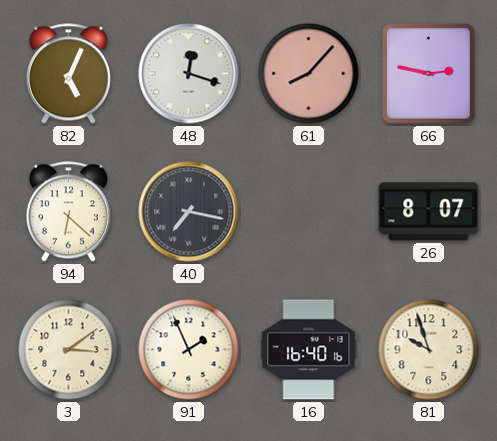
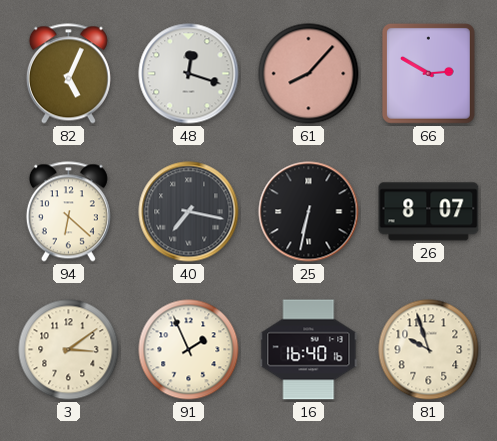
66: 2:47 -> 2:50
25: none -> 6:32
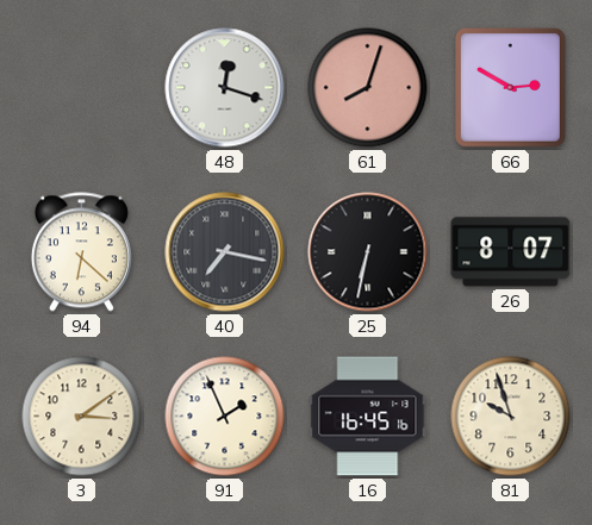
82: 5:04 -> none
61: 8:07 -> 8:03
16: 16:40 -> 16:45
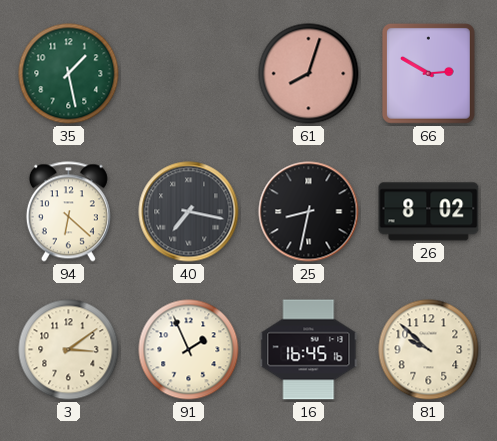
35: none -> 1:28
48: 12:18 -> none
25: 6:32 -> 8:32
26: 8:07 -> 8:02
81: 9:57 -> 9:52
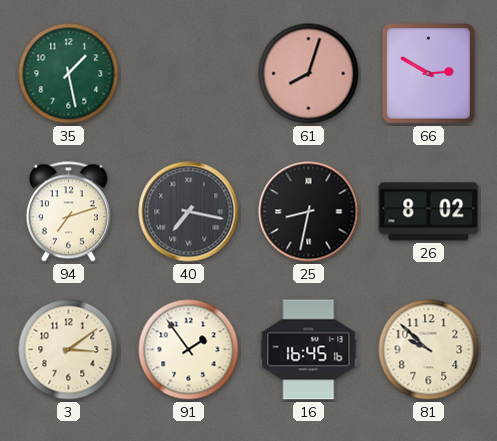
94: 6:22 -> 7:12
91: 1:56 -> 1:54
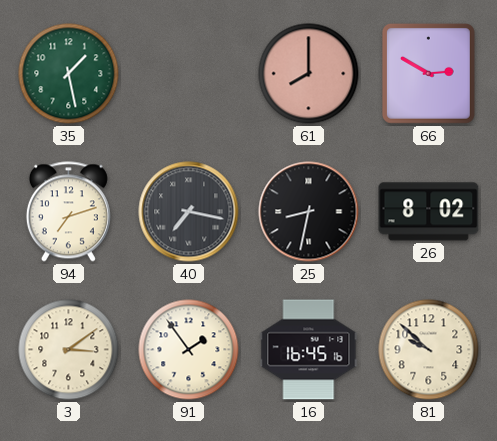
61: 8:03 -> 8:00
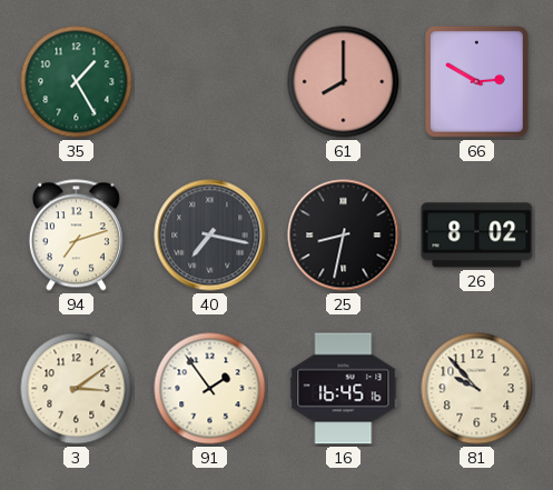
35: 1:28 -> 1:25
81: 9:52 -> 9:53
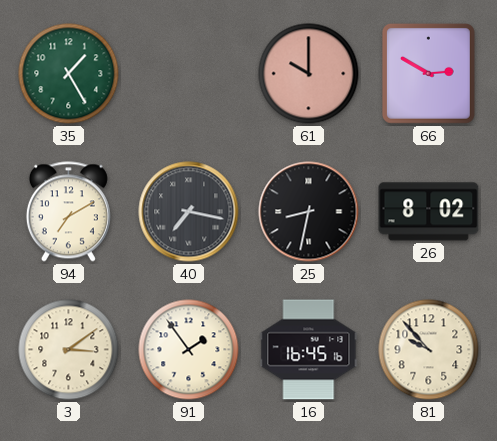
61: 8:00 -> 10:00
94: 7:12 -> 7:10
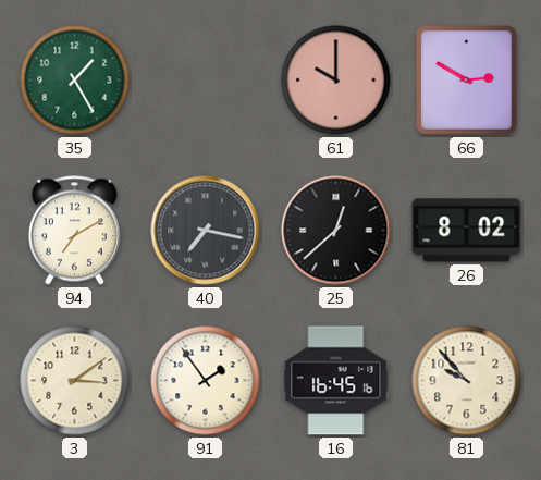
25: 8:32 -> 12:38
